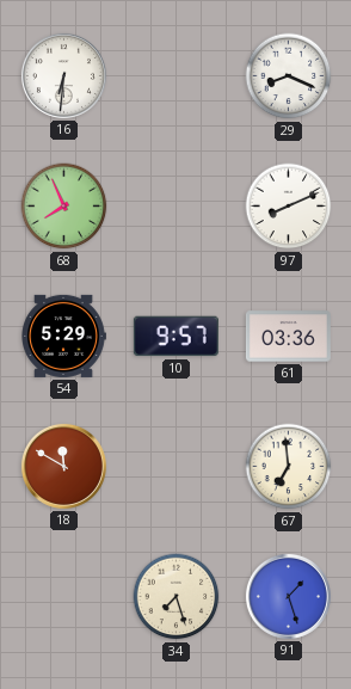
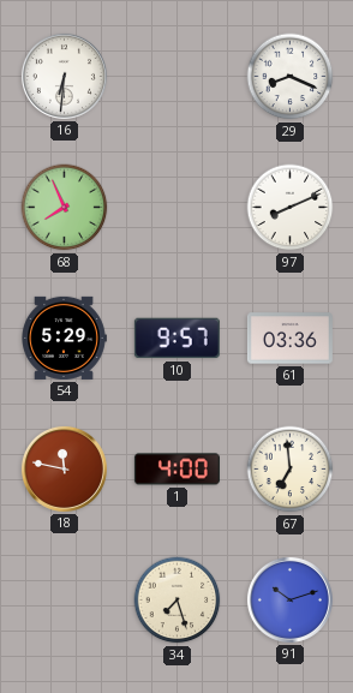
18: 11:50 -> 11:47
1: none -> 4:00
91: 1:27 -> 10:12
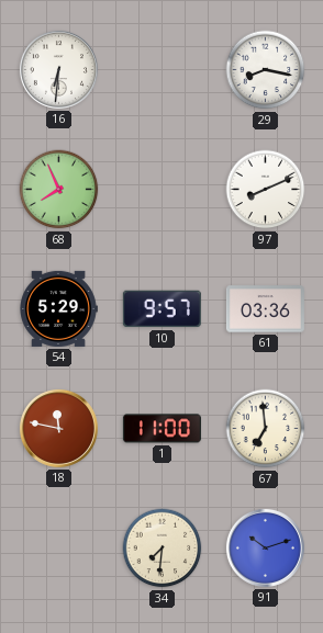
29: 8:19 -> 8:17
1: 4:00 -> 11:00
34: 7:27 -> 7:31
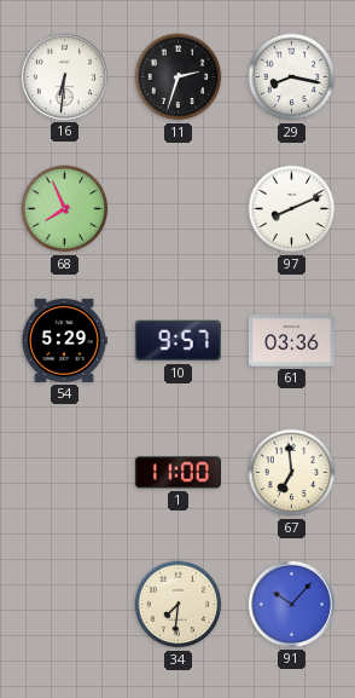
11: none -> 2:33
18: 11:47 -> none
91: 10:12 -> 10:07
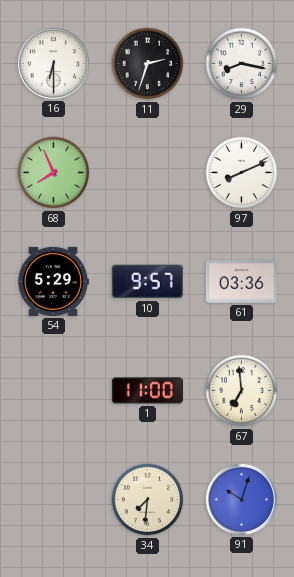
16: 6:31 -> 6:30
91: 10:07 -> 10:03
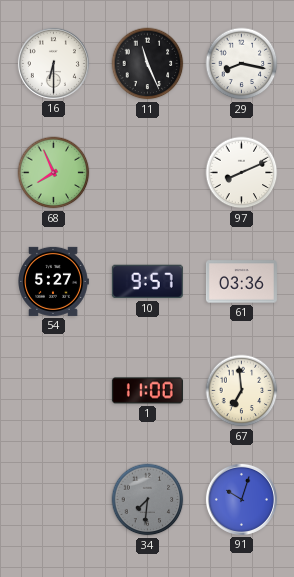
11: 2:33 -> 11:26
54: 5:29 -> 5:27
34 dial: cream -> grey
